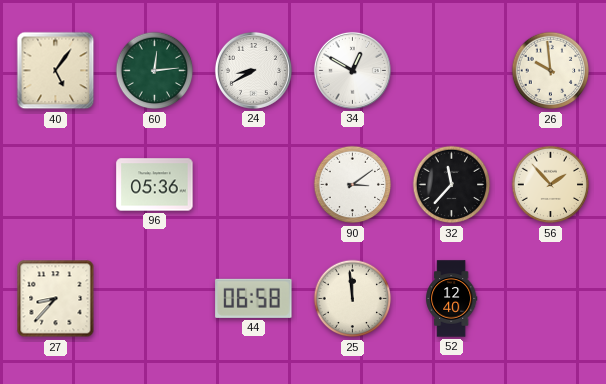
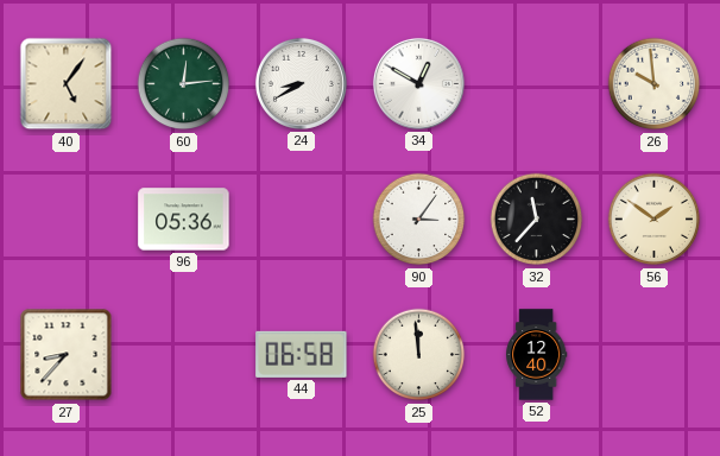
90: 3:09 -> 3:06
56: 1:53 -> 1:51
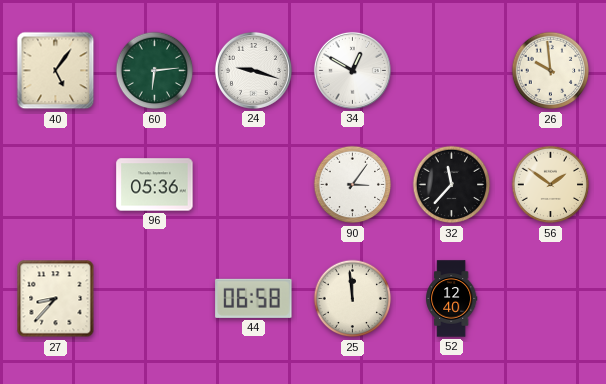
60: 12:14 -> 6:14
24: 8:40 -> 9:18
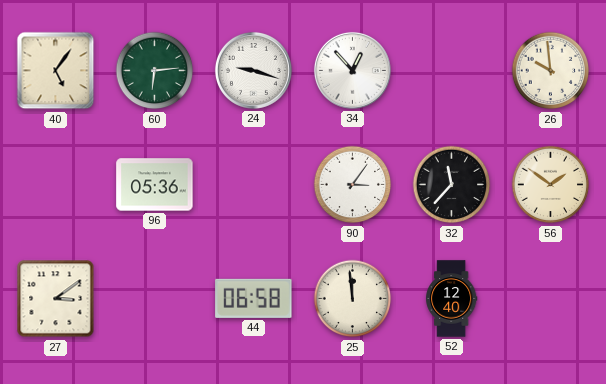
34: 12:50 -> 12:53
27: 8:37 -> 3:09
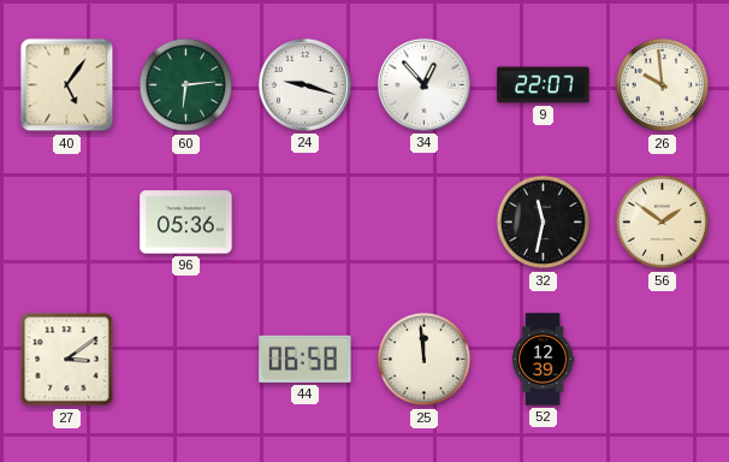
9: none -> 22:07
90: 3:06 -> none
32: 11:37 -> 11:32
52: 12:40 -> 12:39
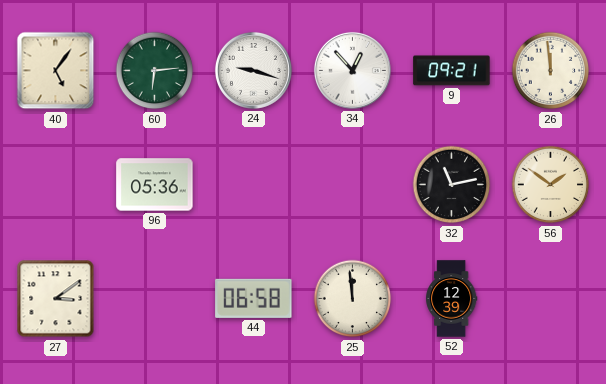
9: 22:07 -> 09:21
26: 9:59 -> 11:59
32: 11:32 -> 11:13
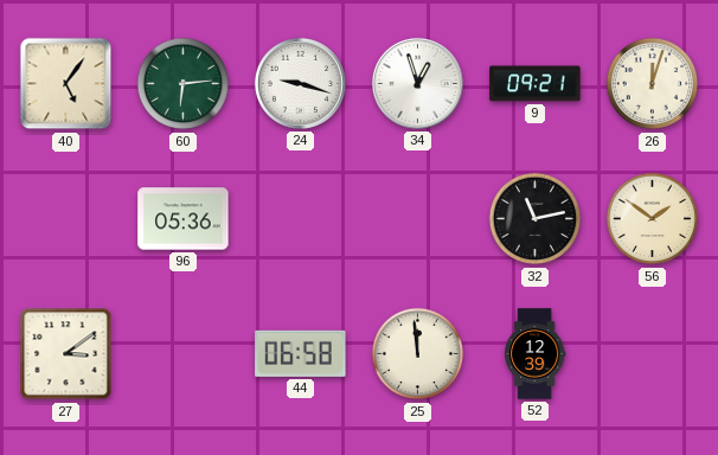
34: 12:53 -> 12:57
26: 11:59 -> 12:03
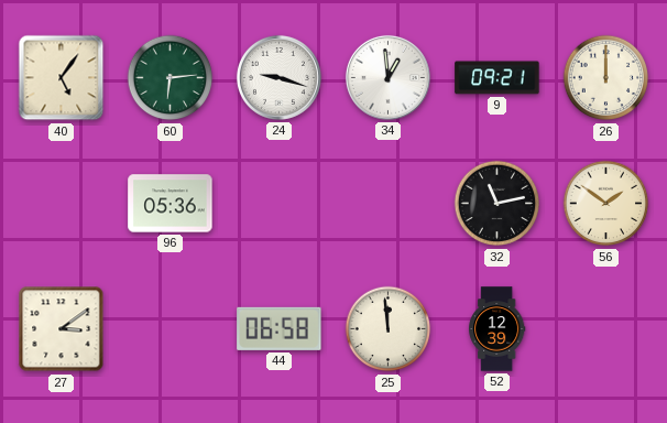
34: 12:57 -> 12:59
26: 12:03 -> 12:00
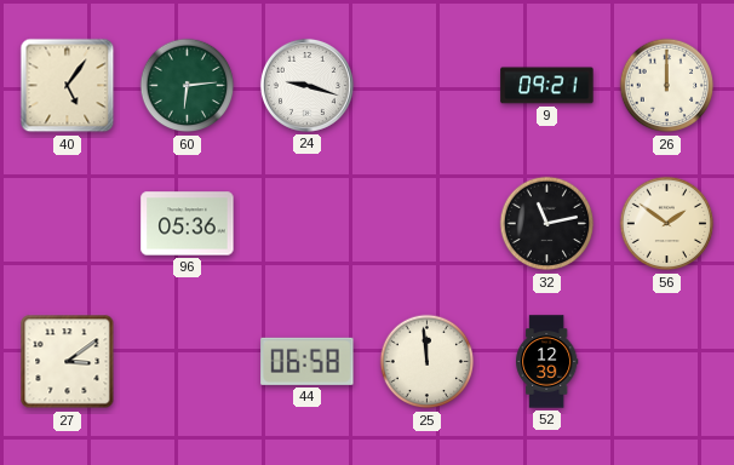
34: 12:59 -> none
